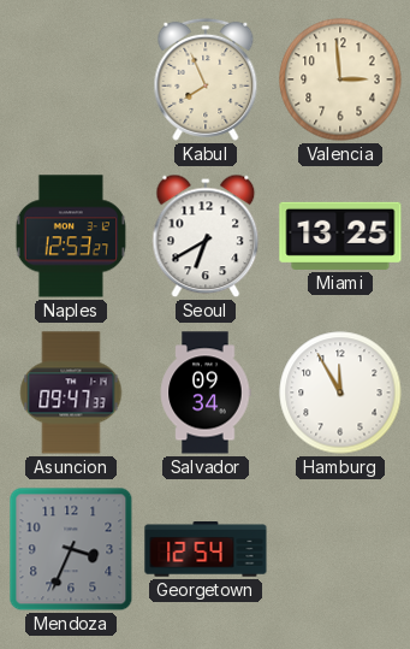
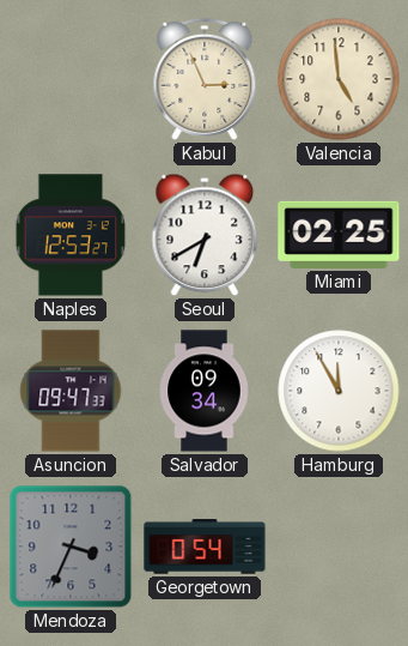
Kabul: 7:56 -> 2:56
Valencia: 2:59 -> 4:59
Miami: 13:25 -> 02:25
Georgetown: 12:54 -> 0:54
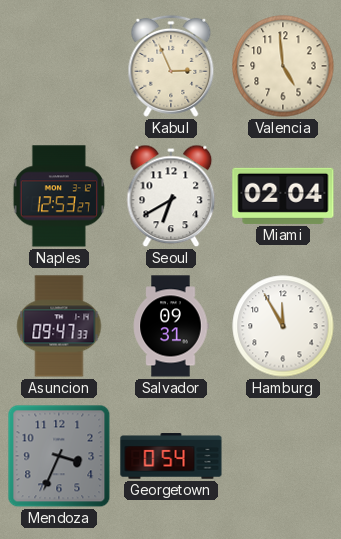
Miami: 02:25 -> 02:04
Salvador: 09:34 -> 09:31
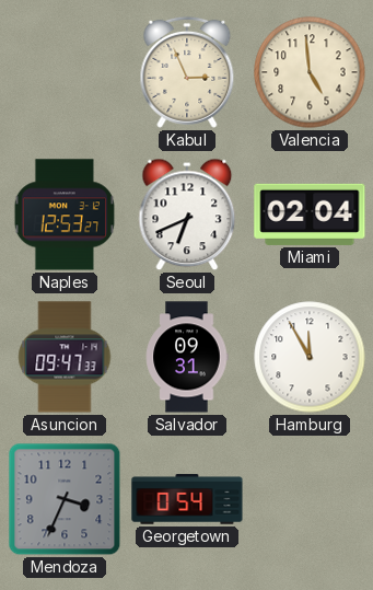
Seoul: 6:40 -> 6:41
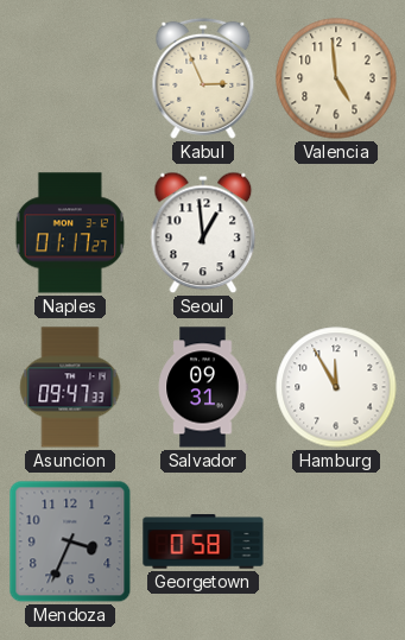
Naples: 12:53 -> 01:17
Seoul: 6:41 -> 12:59
Miami: 02:04 -> none
Georgetown: 0:54 -> 0:58
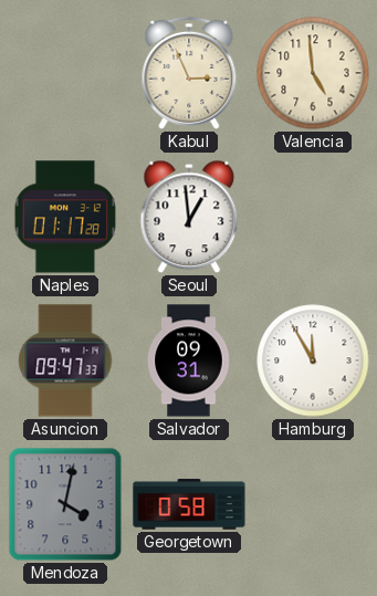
Naples: 01:17:27 -> 01:17:28
Mendoza: 3:34 -> 4:02
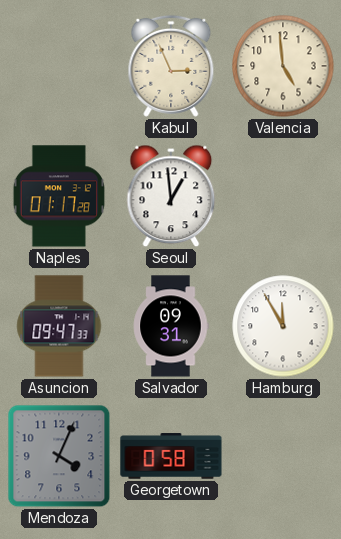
Mendoza: 4:02 -> 4:04
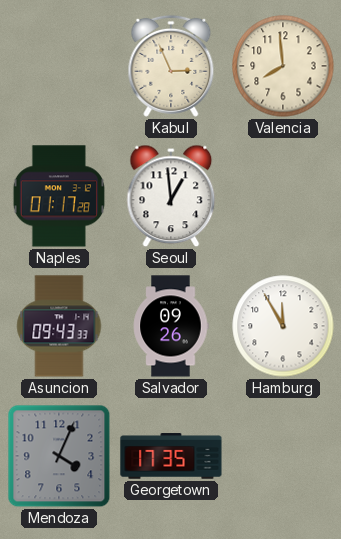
Valencia: 4:59 -> 7:59
Asuncion: 09:47 -> 09:43
Salvador: 09:31 -> 09:26
Georgetown: 0:58 -> 17:35
